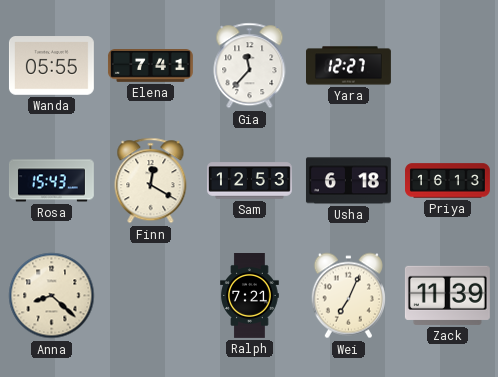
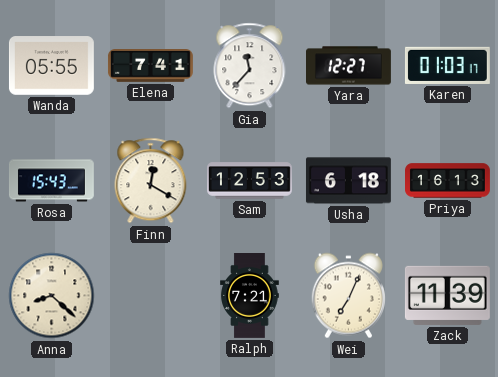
Karen: none -> 01:03
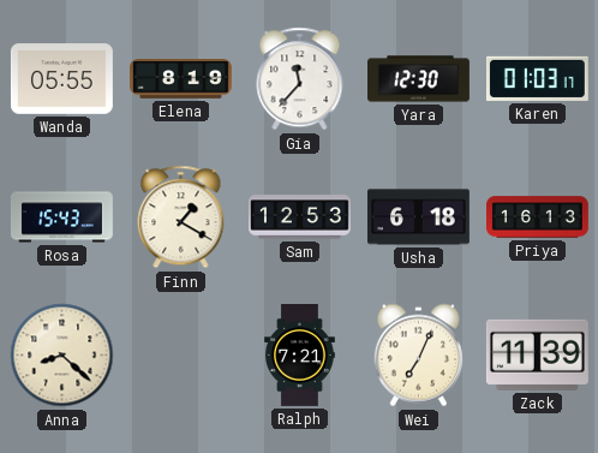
Elena: 7:41 -> 8:19
Yara: 12:27 -> 12:30
Finn: 12:20 -> 1:20
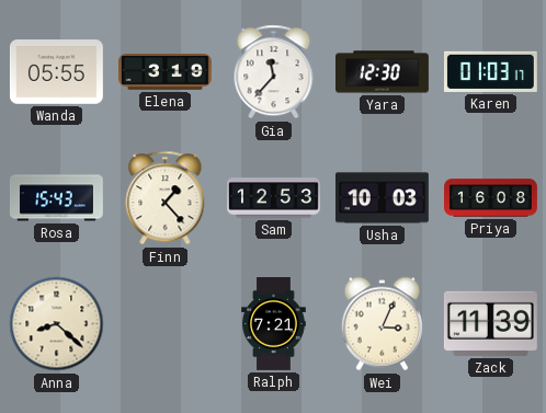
Elena: 8:19 -> 3:19
Finn: 1:20 -> 1:23
Usha: 6:18 -> 10:03
Priya: 16:13 -> 16:08
Wei: 7:04 -> 3:04
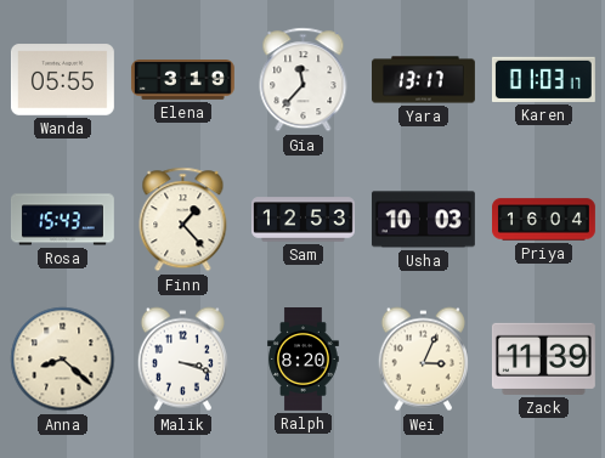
Yara: 12:30 -> 13:17
Priya: 16:08 -> 16:04
Malik: none -> 3:18
Ralph: 7:21 -> 8:20
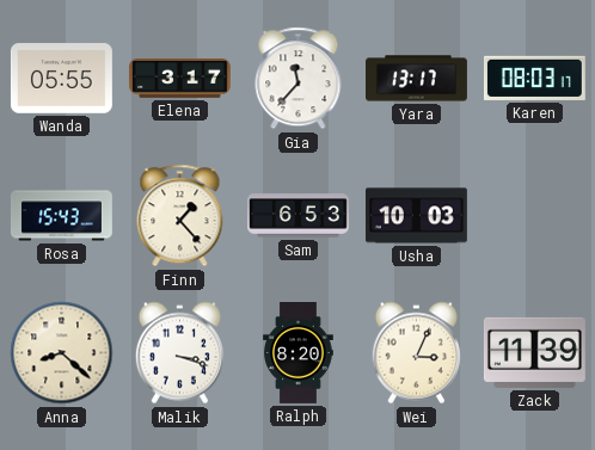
Elena: 3:19 -> 3:17
Karen: 01:03 -> 08:03
Sam: 12:53 -> 6:53
Priya: 16:04 -> none
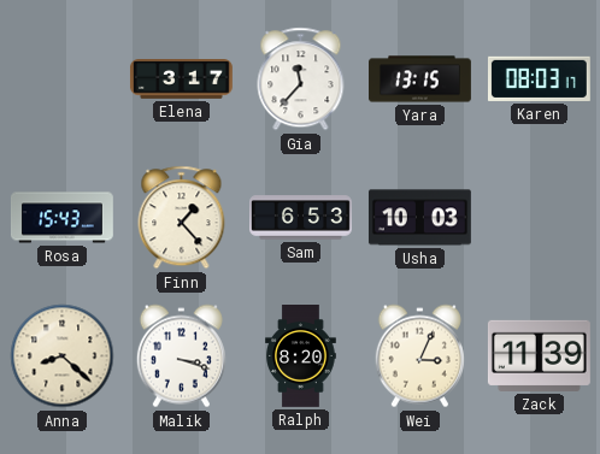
Wanda: 05:55 -> none
Yara: 13:17 -> 13:15
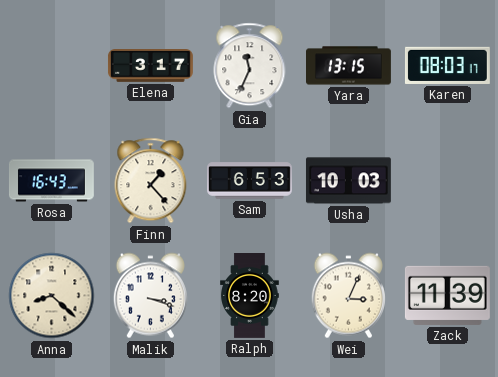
Gia: 11:37 -> 11:34
Rosa: 15:43 -> 16:43
